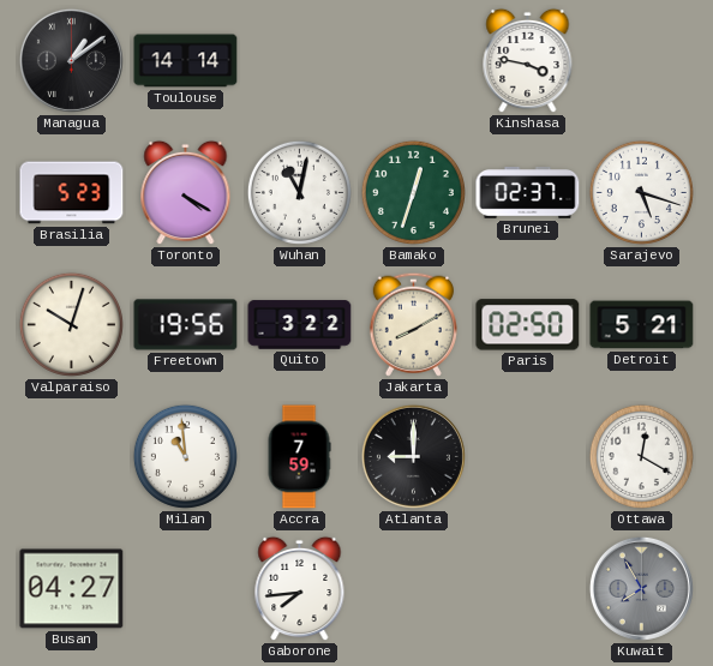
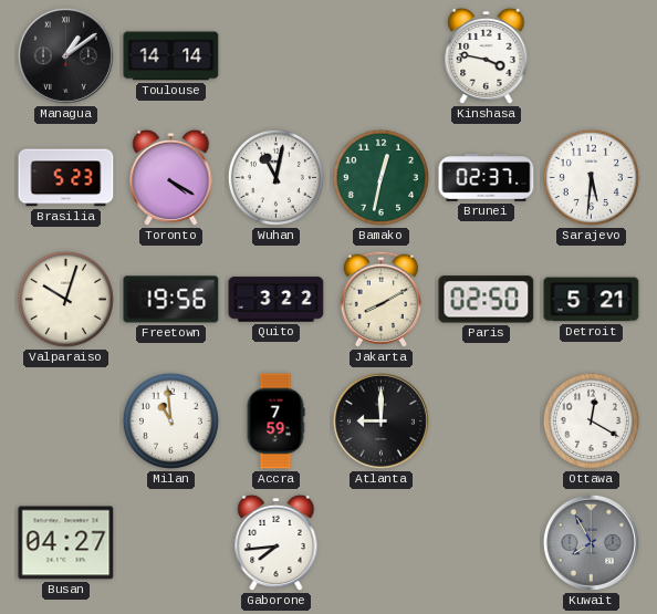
Bamako: 12:33 -> 12:32
Sarajevo: 5:18 -> 5:31
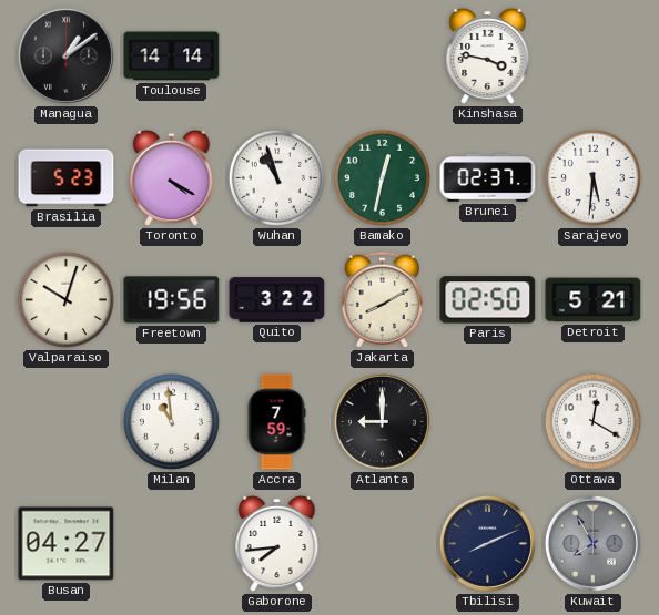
Wuhan: 11:02 -> 10:57
Tbilisi: none -> 8:11
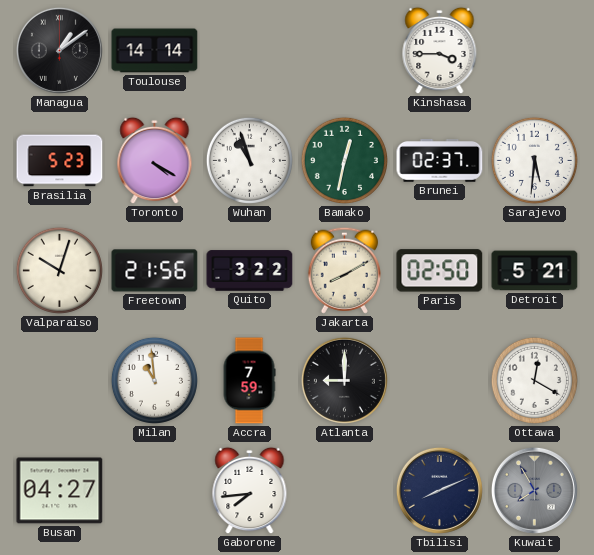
Kinshasa: 3:47 -> 3:45
Freetown: 19:56 -> 21:56
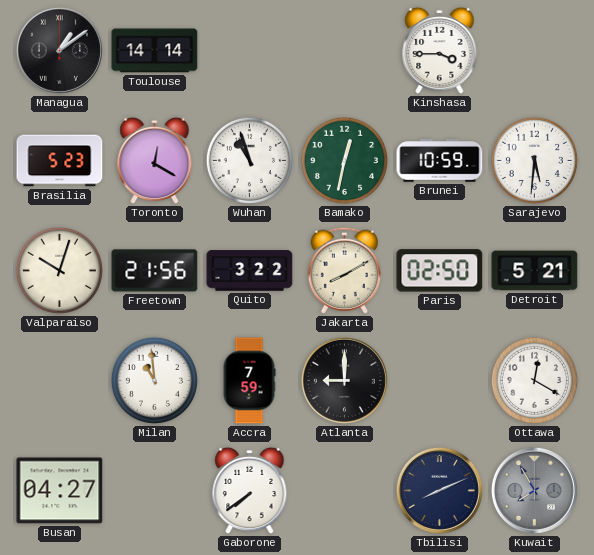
Toronto: 4:20 -> 12:20
Brunei: 02:37 -> 10:59
Gaborone: 7:44 -> 7:39
